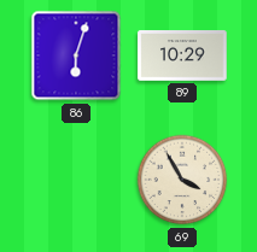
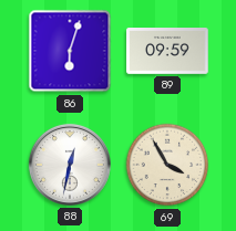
89: 10:29 -> 09:59
88: none -> 12:32
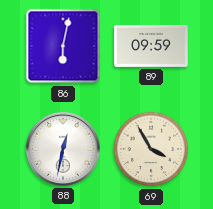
86: 6:03 -> 6:02
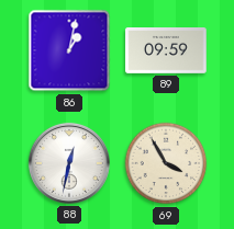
86: 6:02 -> 1:02
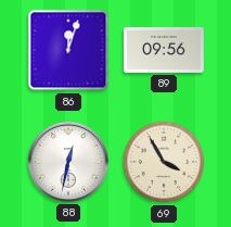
86: 1:02 -> 12:03
89: 09:59 -> 09:56
